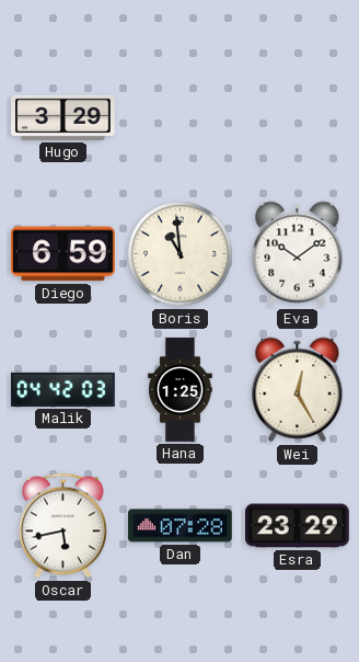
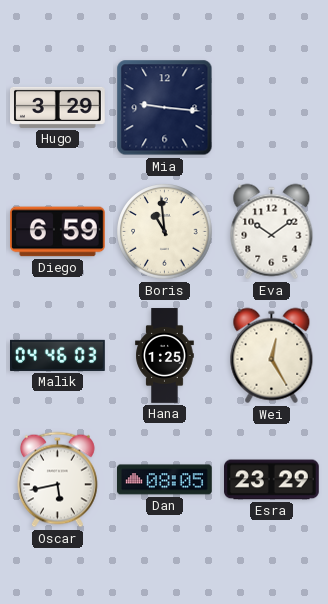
Mia: none -> 9:16
Malik: 04:42 -> 04:46
Dan: 07:28 -> 08:05
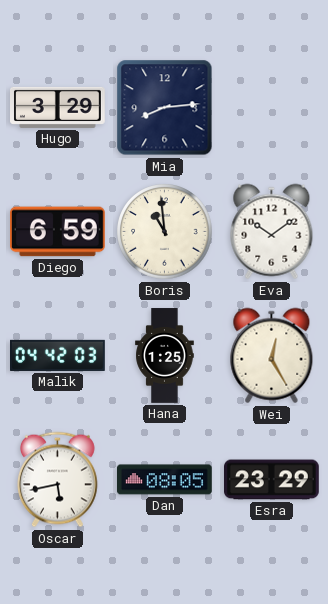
Mia: 9:16 -> 8:14
Malik: 04:46 -> 04:42
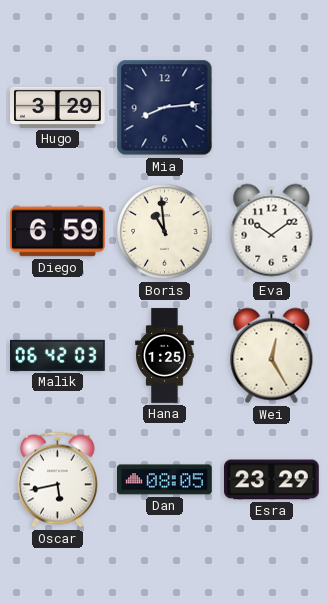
Malik: 04:42 -> 06:42
